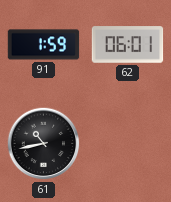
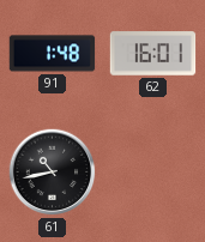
91: 1:59 -> 1:48
62: 06:01 -> 16:01
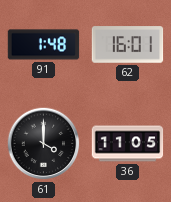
61: 10:43 -> 4:00
36: none -> 11:05
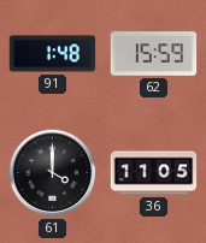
62: 16:01 -> 15:59
